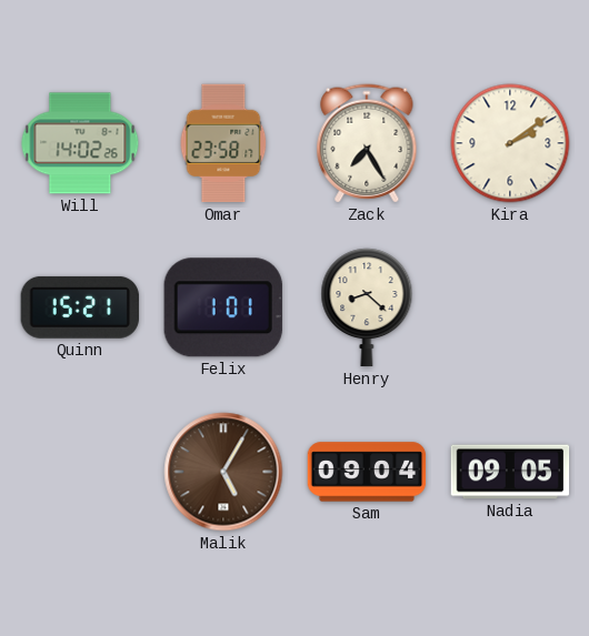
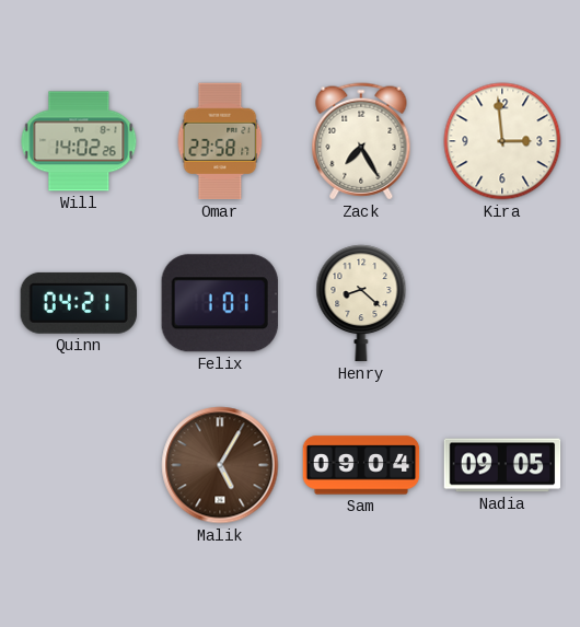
Kira: 2:09 -> 2:59
Quinn: 15:21 -> 04:21
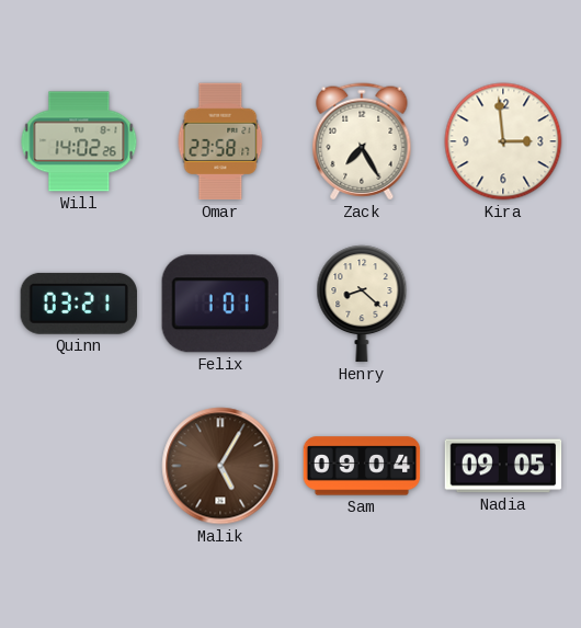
Quinn: 04:21 -> 03:21
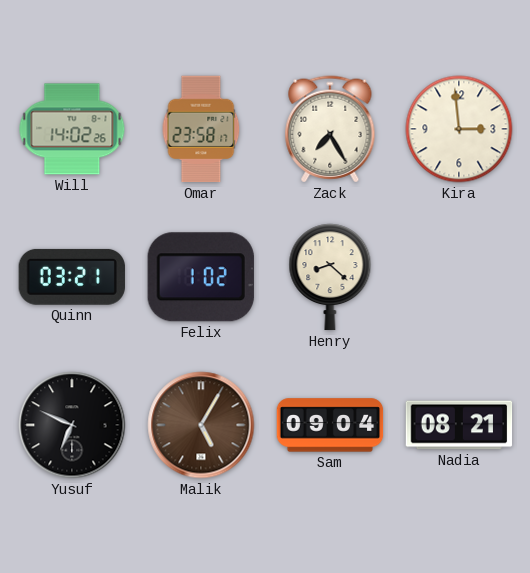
Felix: 1:01 -> 1:02
Yusuf: none -> 6:49
Nadia: 09:05 -> 08:21
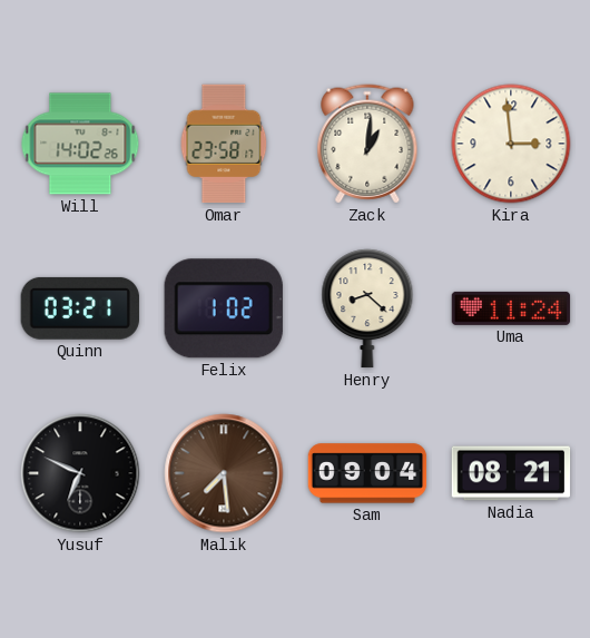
Zack: 7:25 -> 1:01
Uma: none -> 11:24
Malik: 5:05 -> 7:29
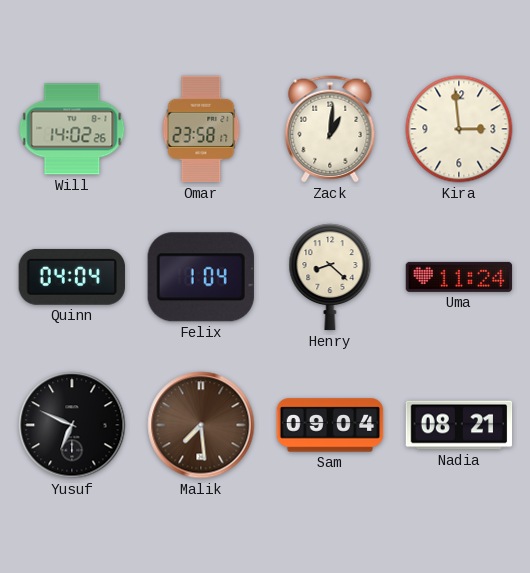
Quinn: 03:21 -> 04:04
Felix: 1:02 -> 1:04
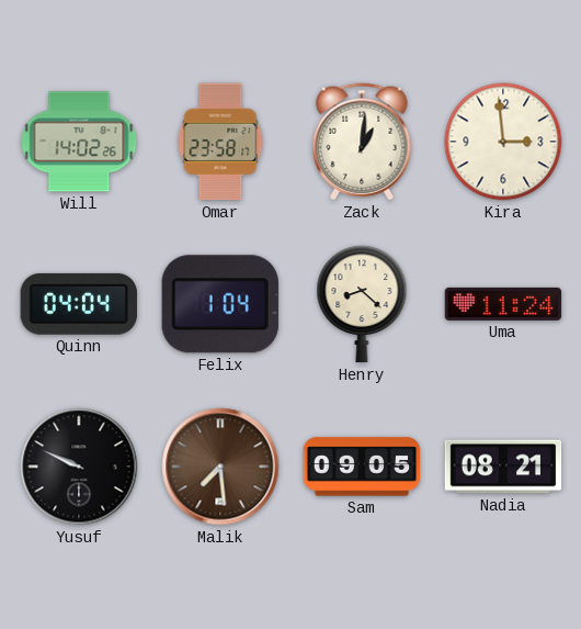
Yusuf: 6:49 -> 9:49
Sam: 09:04 -> 09:05
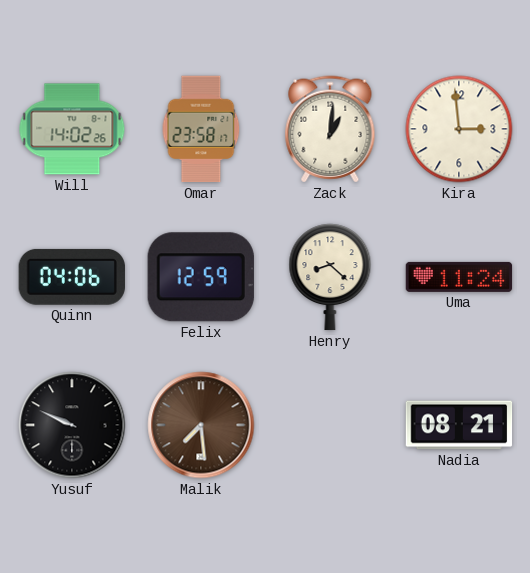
Quinn: 04:04 -> 04:06
Felix: 1:04 -> 12:59
Sam: 09:05 -> none
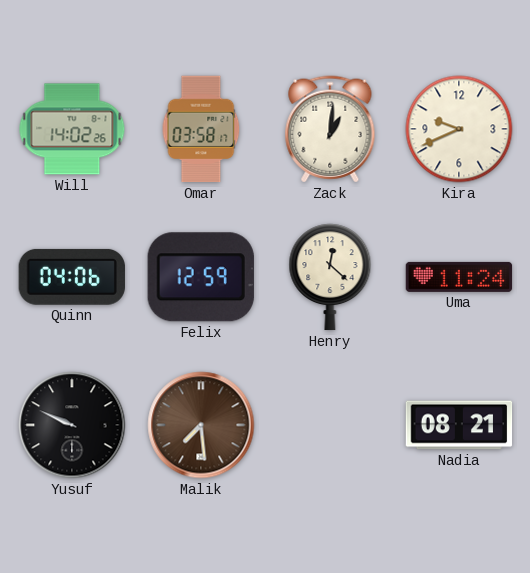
Omar: 23:58 -> 03:58
Kira: 2:59 -> 9:41
Henry: 8:22 -> 12:22
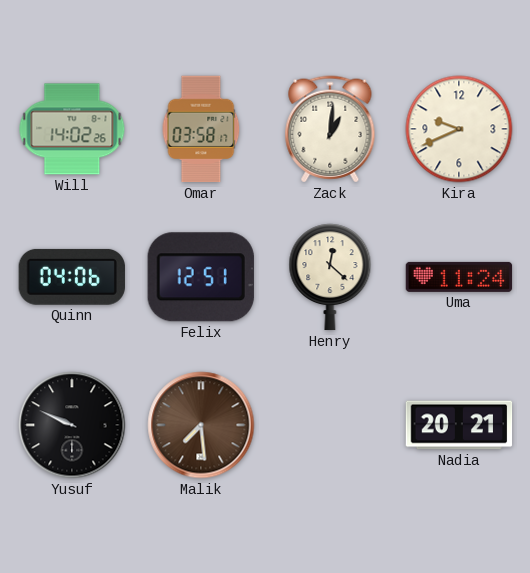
Felix: 12:59 -> 12:51
Nadia: 08:21 -> 20:21
